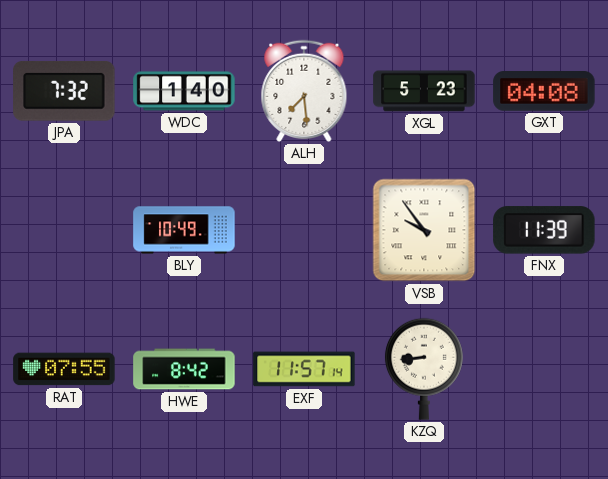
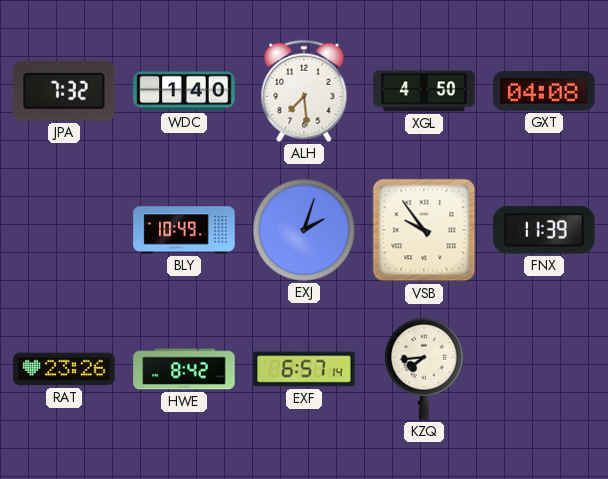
XGL: 5:23 -> 4:50
EXJ: none -> 2:03
RAT: 07:55 -> 23:26
EXF: 11:57 -> 6:57
KZQ: 8:44 -> 7:44
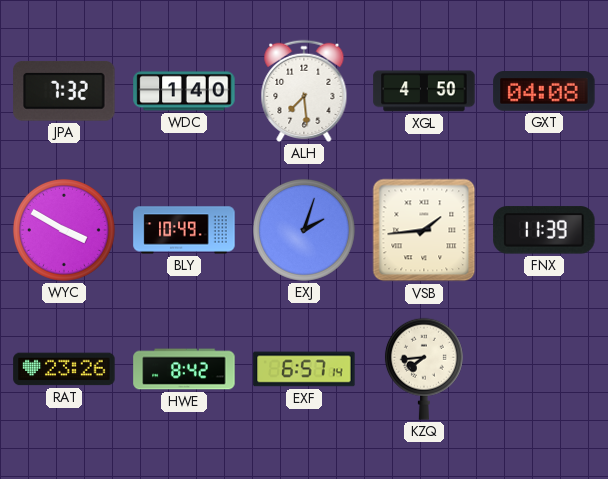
WYC: none -> 3:50
VSB: 9:54 -> 1:44
